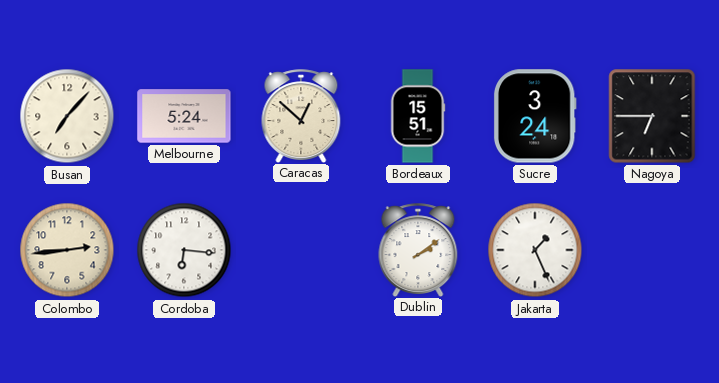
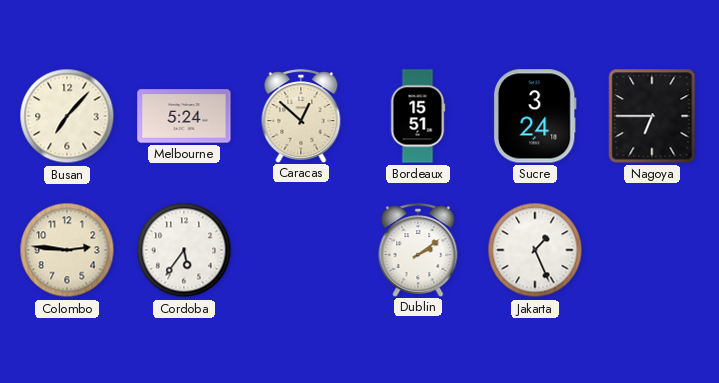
Colombo: 2:44 -> 2:46
Cordoba: 6:16 -> 5:36
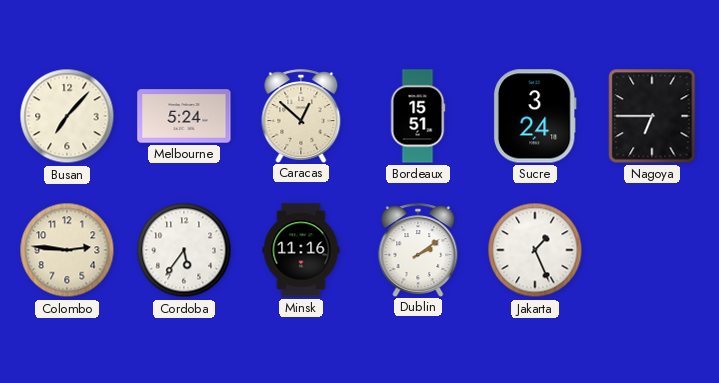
Minsk: none -> 11:16
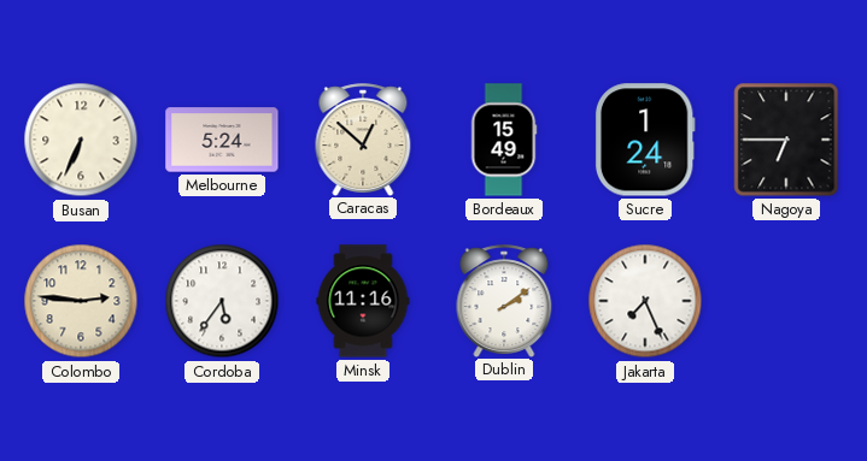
Busan: 7:07 -> 6:34
Bordeaux: 15:51 -> 15:49
Sucre: 3:24 -> 1:24
Jakarta: 1:26 -> 7:26
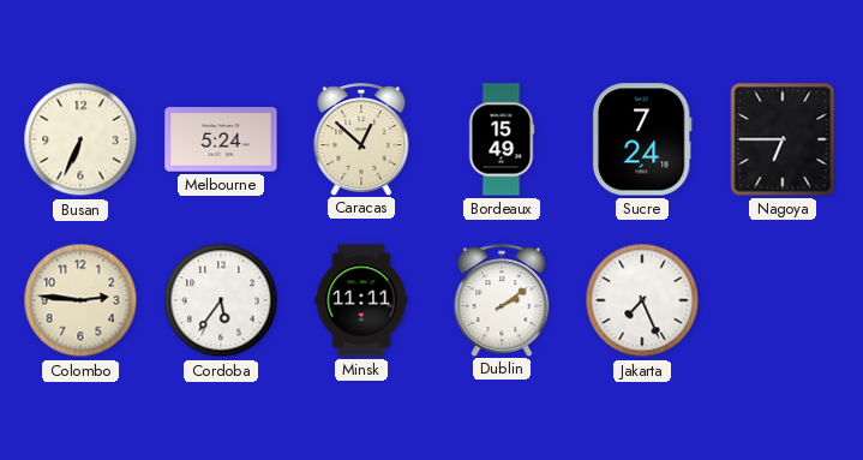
Sucre: 1:24 -> 7:24
Minsk: 11:16 -> 11:11
